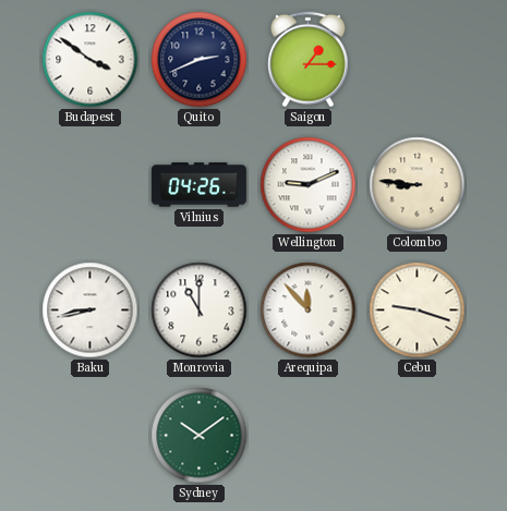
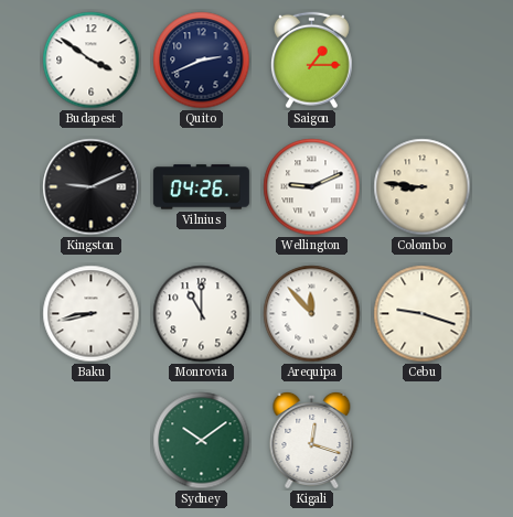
Kingston: none -> 9:11
Kigali: none -> 12:18
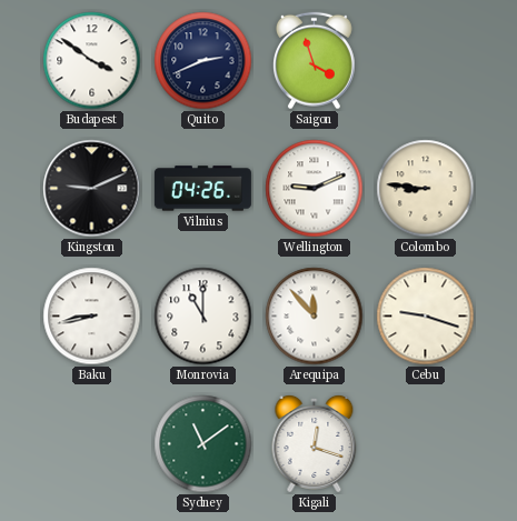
Saigon: 1:15 -> 3:57
Sydney: 10:09 -> 11:09
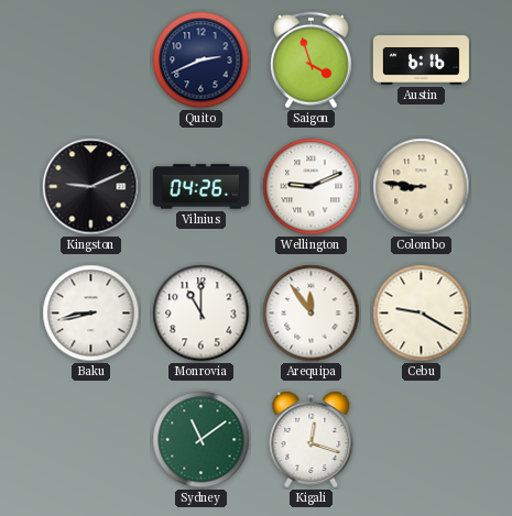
Budapest: 3:51 -> none
Austin: none -> 6:16
Arequipa: 11:53 -> 11:54
Cebu: 9:18 -> 9:20
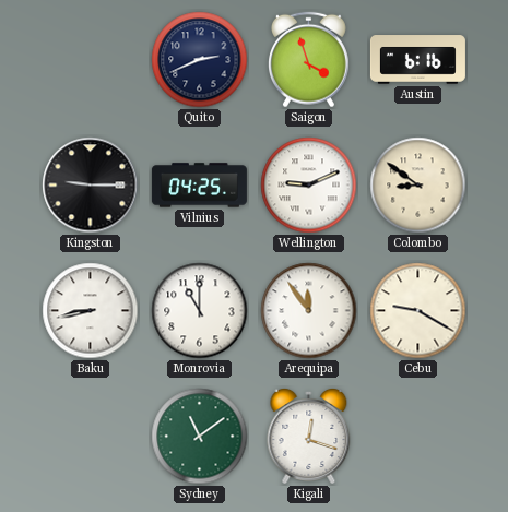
Kingston: 9:11 -> 9:15
Vilnius: 04:26 -> 04:25
Colombo: 8:46 -> 8:51
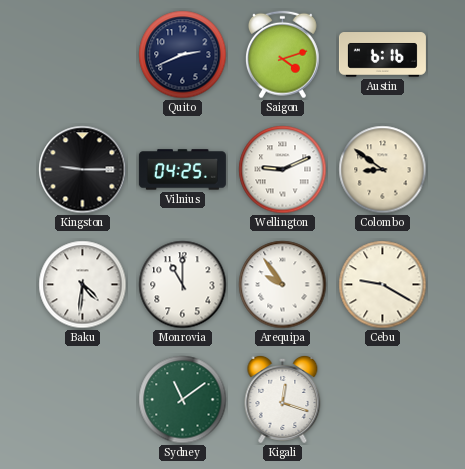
Saigon: 3:57 -> 4:12
Baku: 8:43 -> 4:31
Arequipa: 11:54 -> 9:54
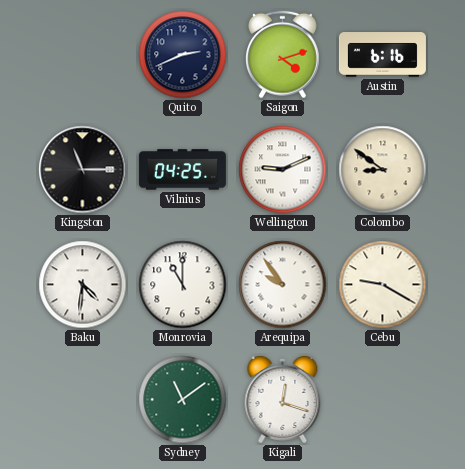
Kingston: 9:15 -> 11:15
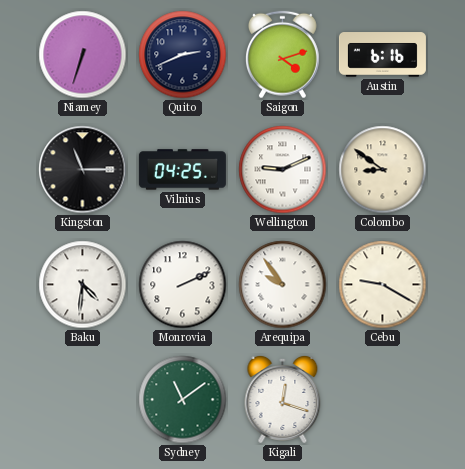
Niamey: none -> 6:33
Monrovia: 11:00 -> 2:11
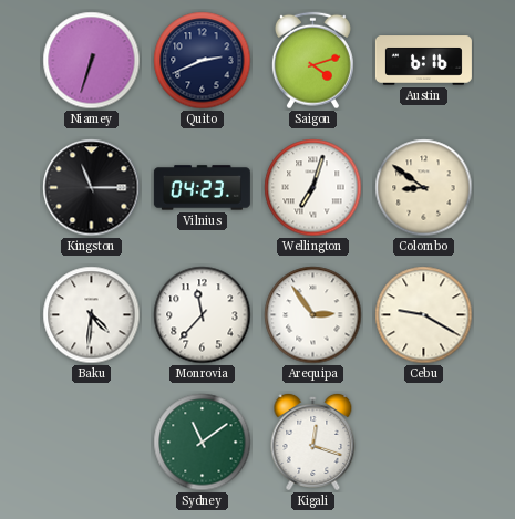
Vilnius: 04:25 -> 04:23
Wellington: 9:11 -> 7:03
Monrovia: 2:11 -> 11:37
Arequipa: 9:54 -> 2:54
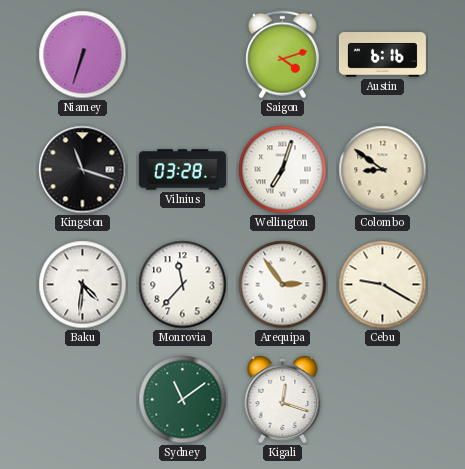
Quito: 2:41 -> none
Kingston: 11:15 -> 11:18
Vilnius: 04:23 -> 03:28
